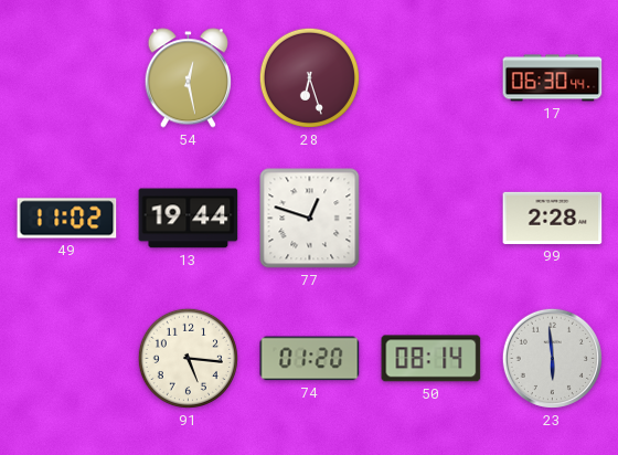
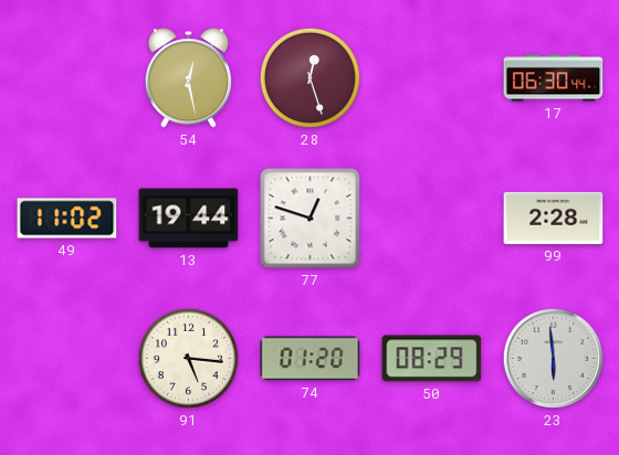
28: 6:27 -> 12:27
50: 08:14 -> 08:29
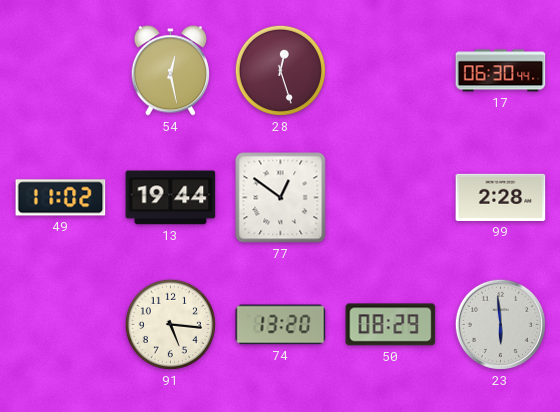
77: 12:48 -> 12:51
74: 01:20 -> 13:20
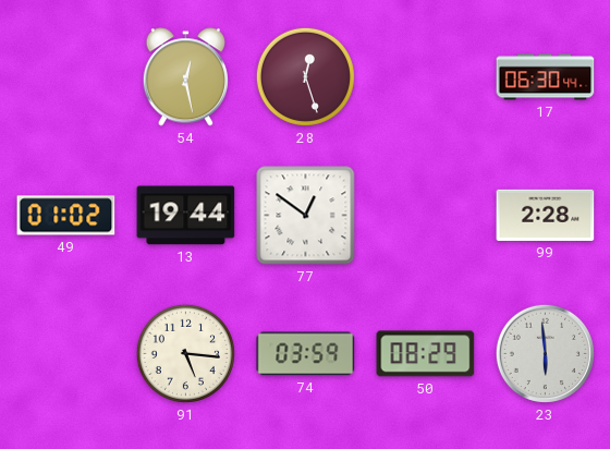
49: 11:02 -> 01:02
74: 13:20 -> 03:59
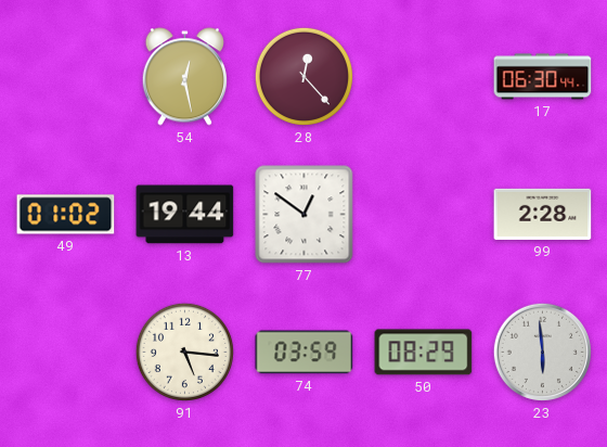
28: 12:27 -> 12:23
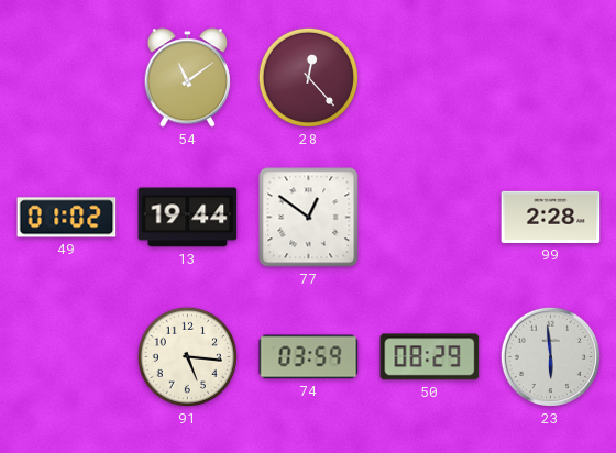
54: 12:28 -> 11:09
17: 06:30 -> none
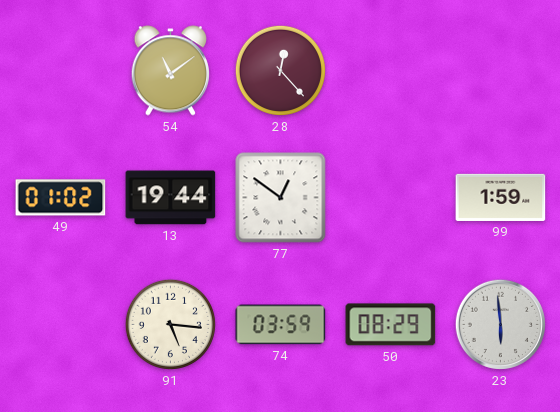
99: 2:28 -> 1:59
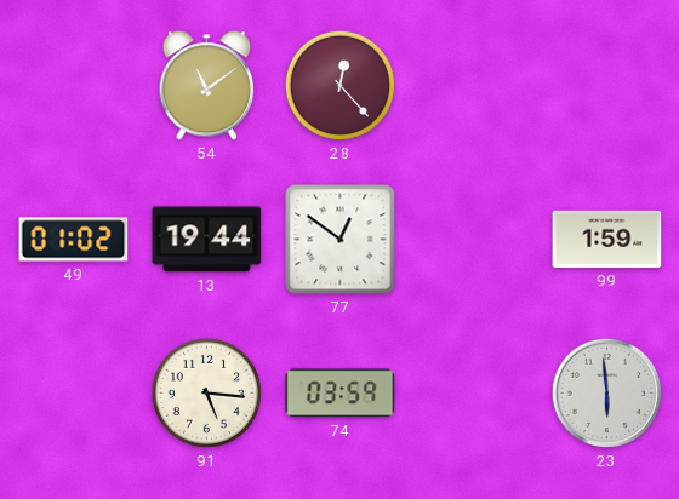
50: 08:29 -> none
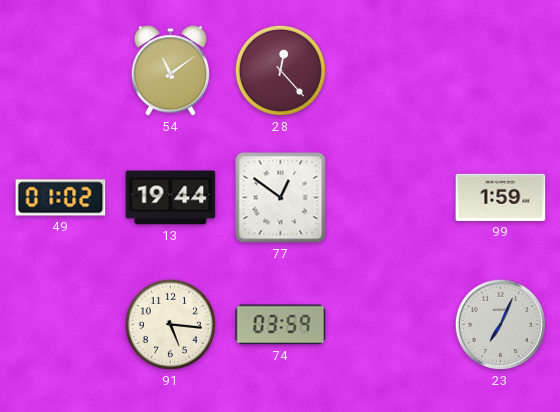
23: 5:59 -> 7:04
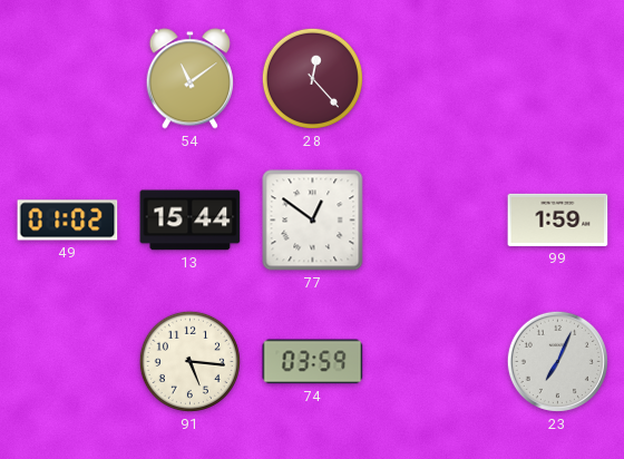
13: 19:44 -> 15:44
